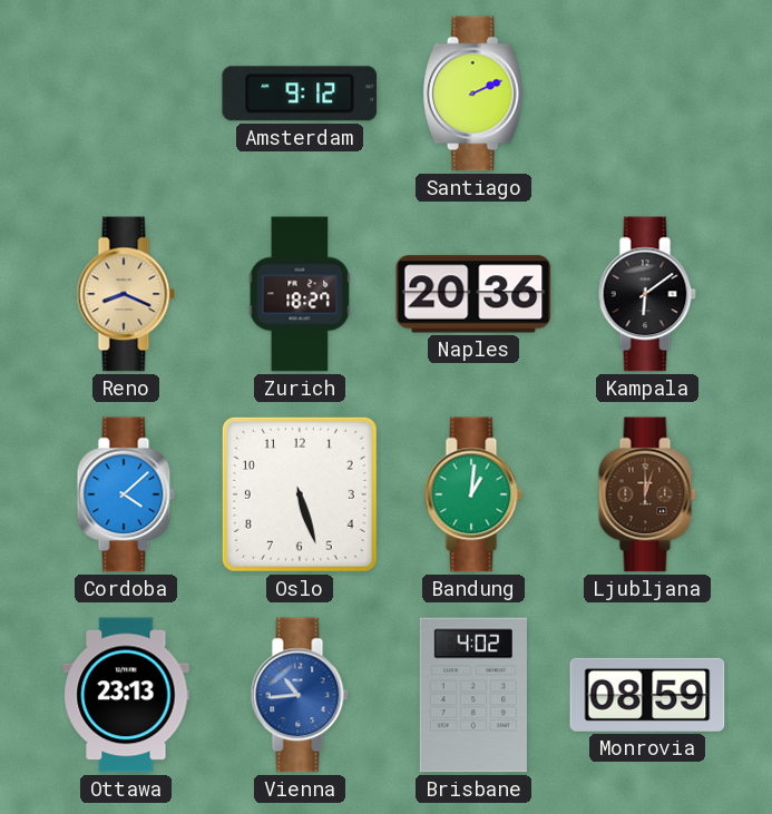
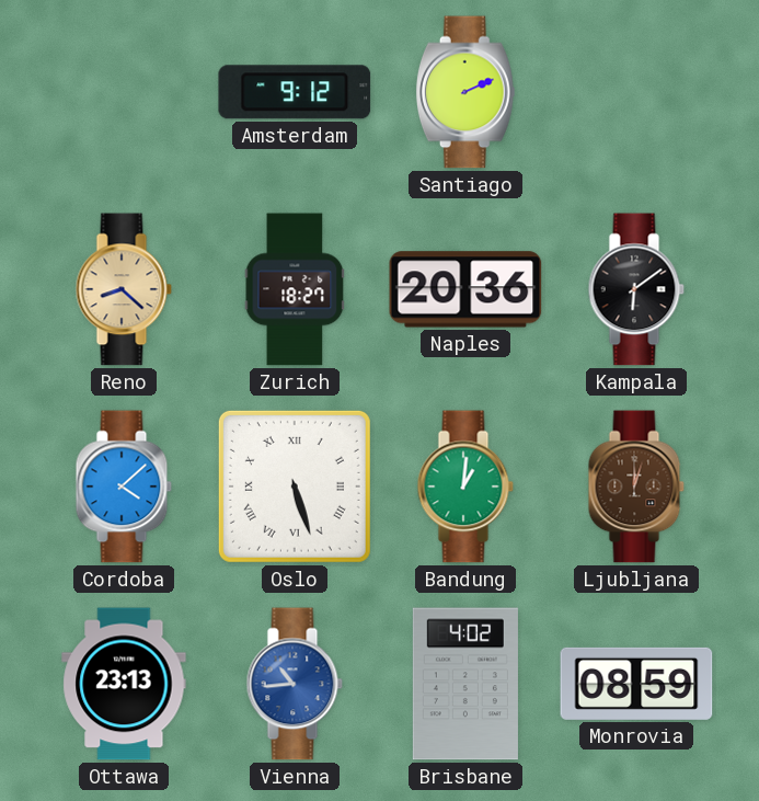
Reno: 8:19 -> 8:22
Oslo numerals: Arabic -> Roman
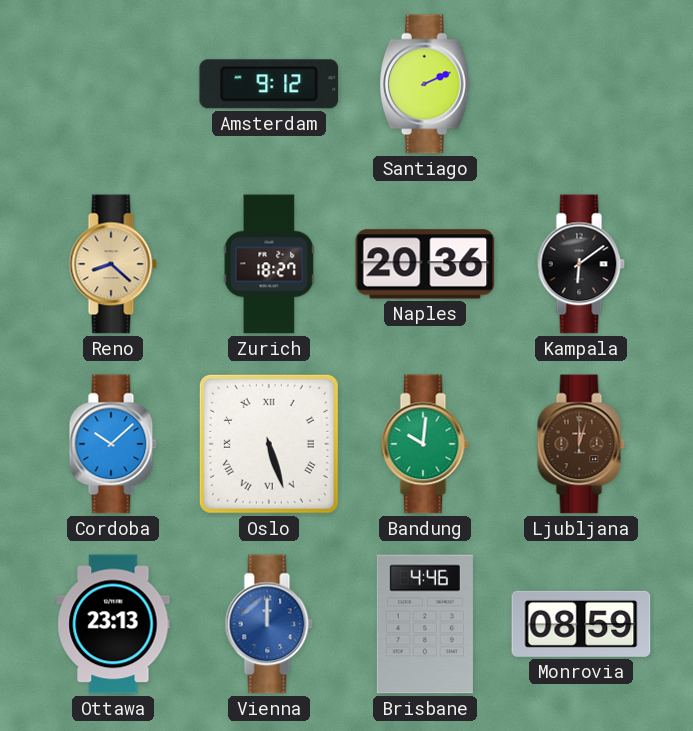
Cordoba: 4:08 -> 10:08
Bandung: 1:01 -> 10:01
Vienna: 10:44 -> 12:00
Brisbane: 4:02 -> 4:46
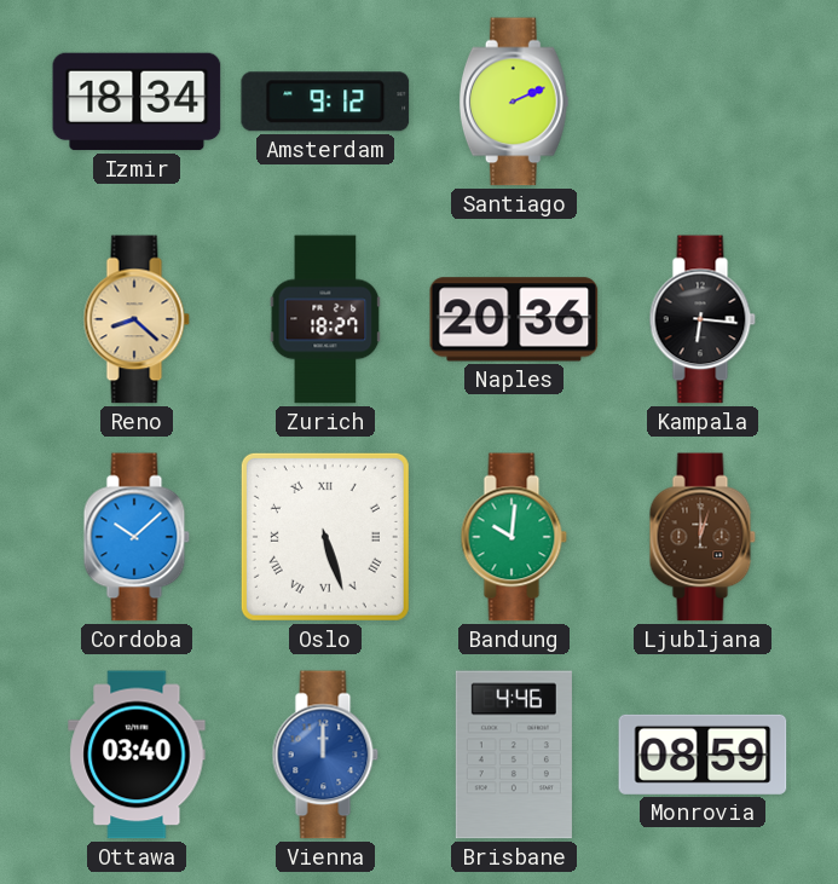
Izmir: none -> 18:34
Kampala: 6:09 -> 6:16
Ottawa: 23:13 -> 03:40
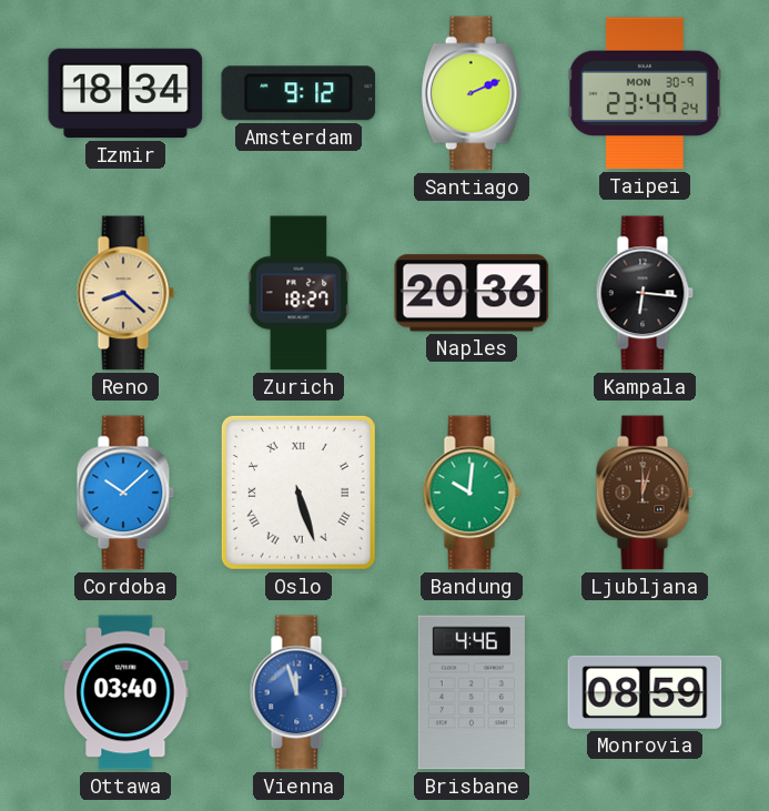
Taipei: none -> 23:49
Vienna: 12:00 -> 11:57
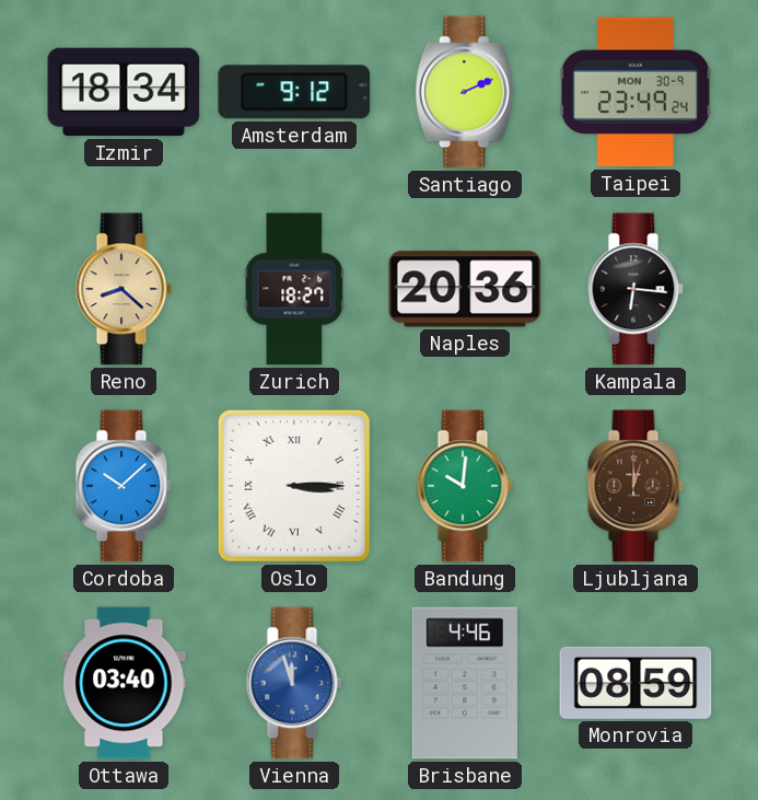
Oslo: 5:27 -> 3:15
